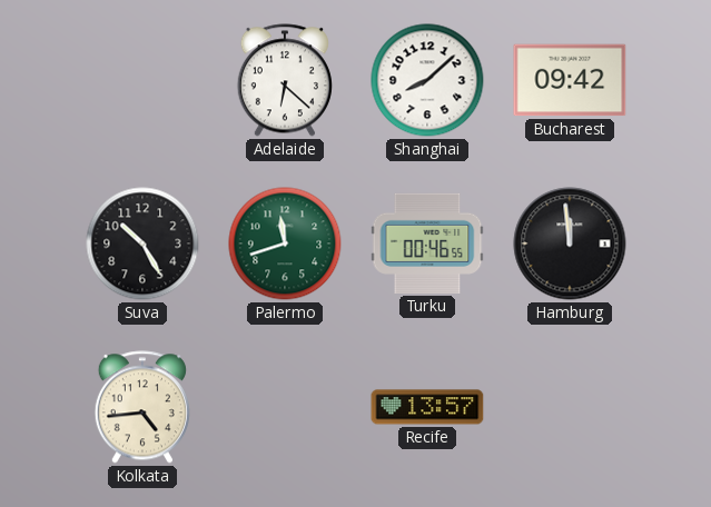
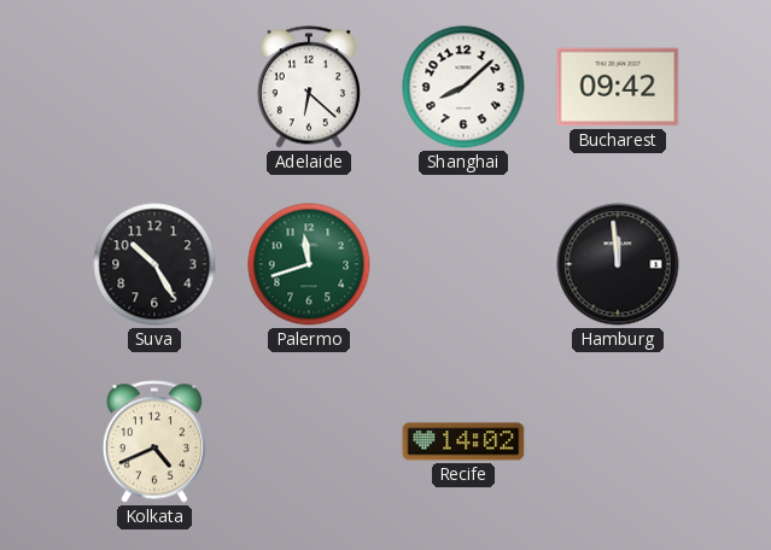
Turku: 00:46 -> none
Kolkata: 4:44 -> 4:41
Recife: 13:57 -> 14:02
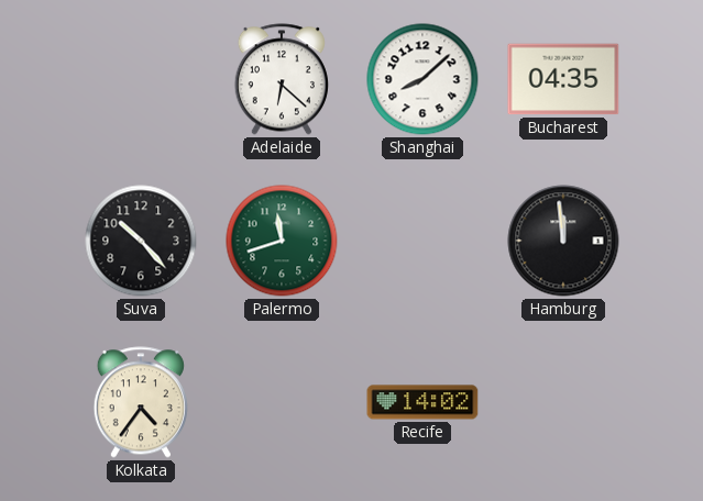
Bucharest: 09:42 -> 04:35
Suva: 10:25 -> 10:23
Kolkata: 4:41 -> 4:36
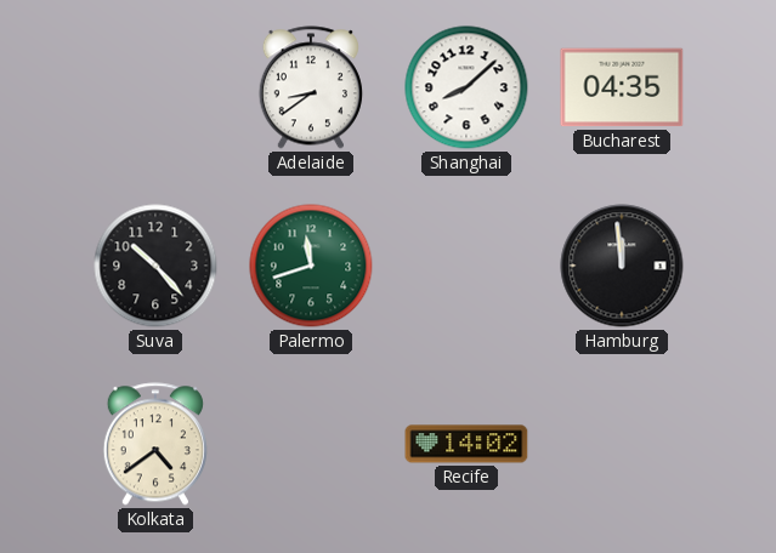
Adelaide: 6:22 -> 8:39
Kolkata: 4:36 -> 4:39
